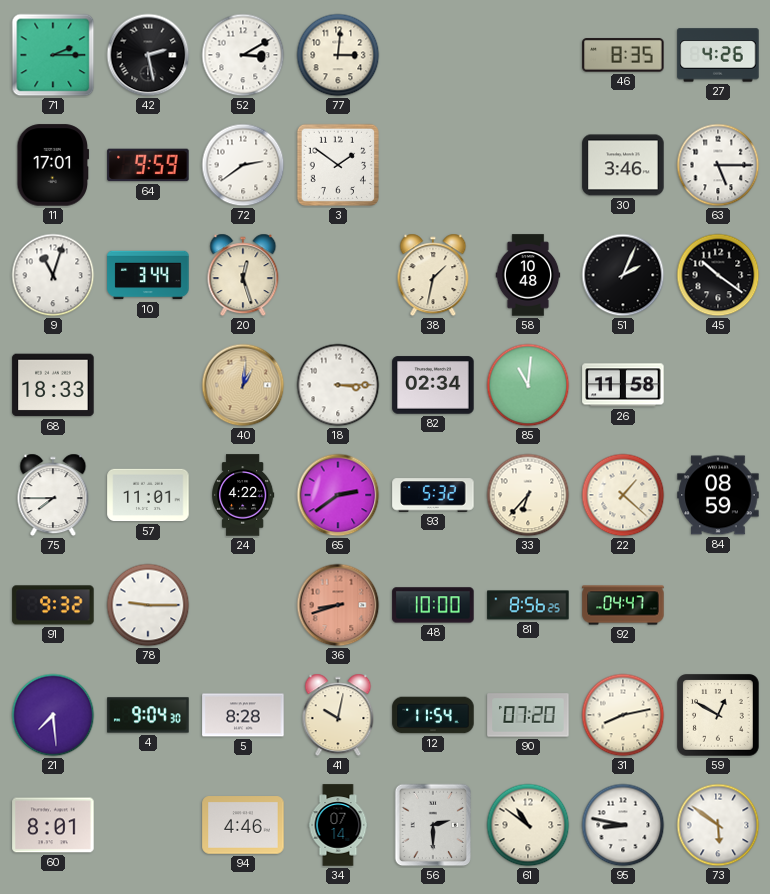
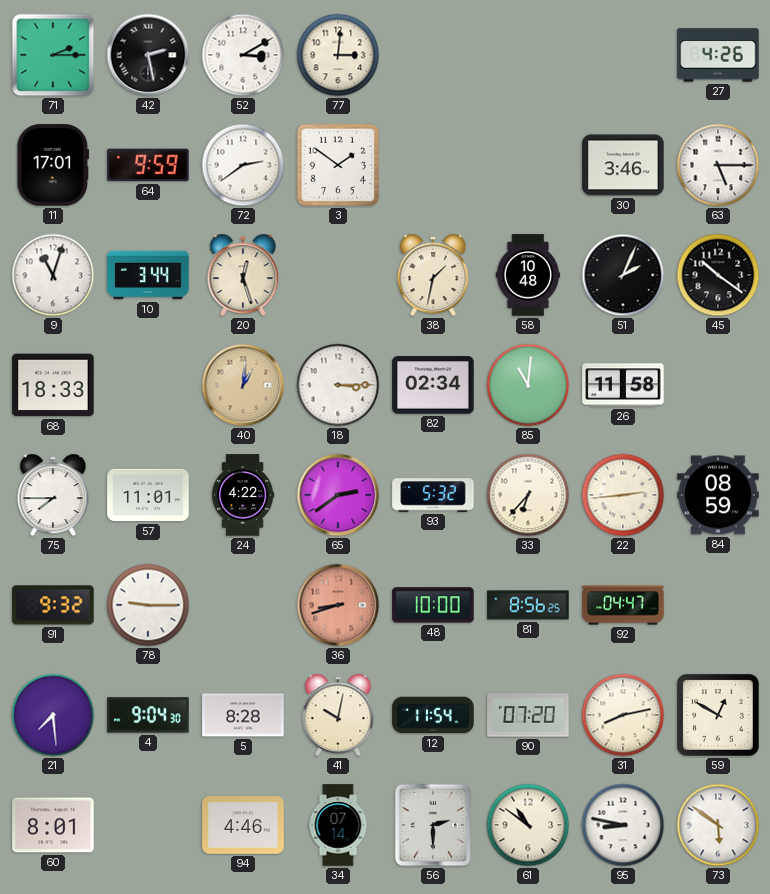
46: 8:35 -> none
22: 1:22 -> 2:44
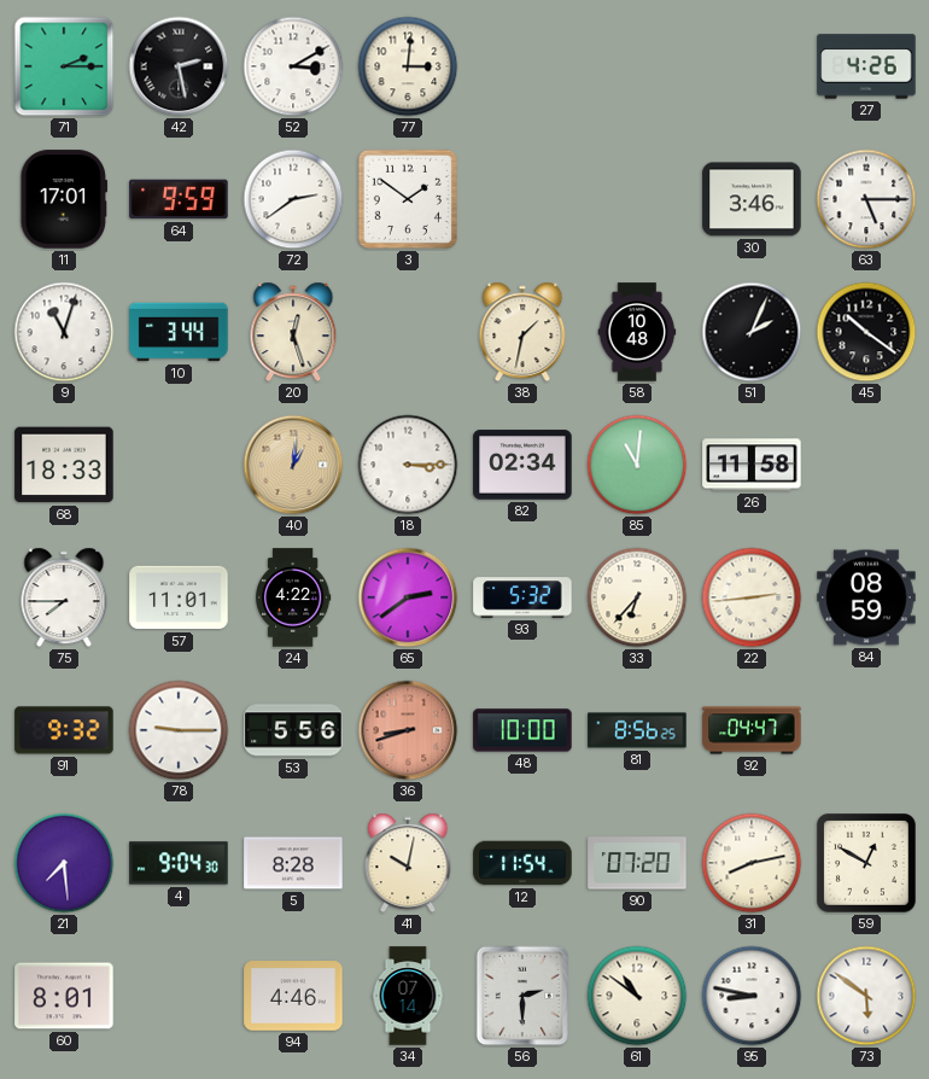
53: none -> 5:56
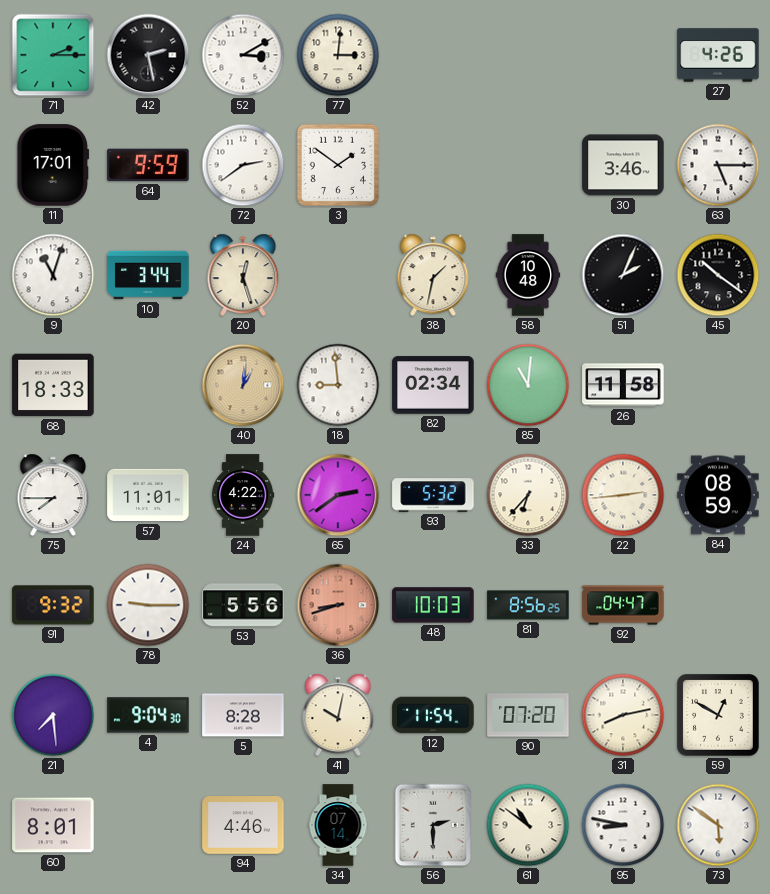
18: 3:15 -> 8:59
48: 10:00 -> 10:03
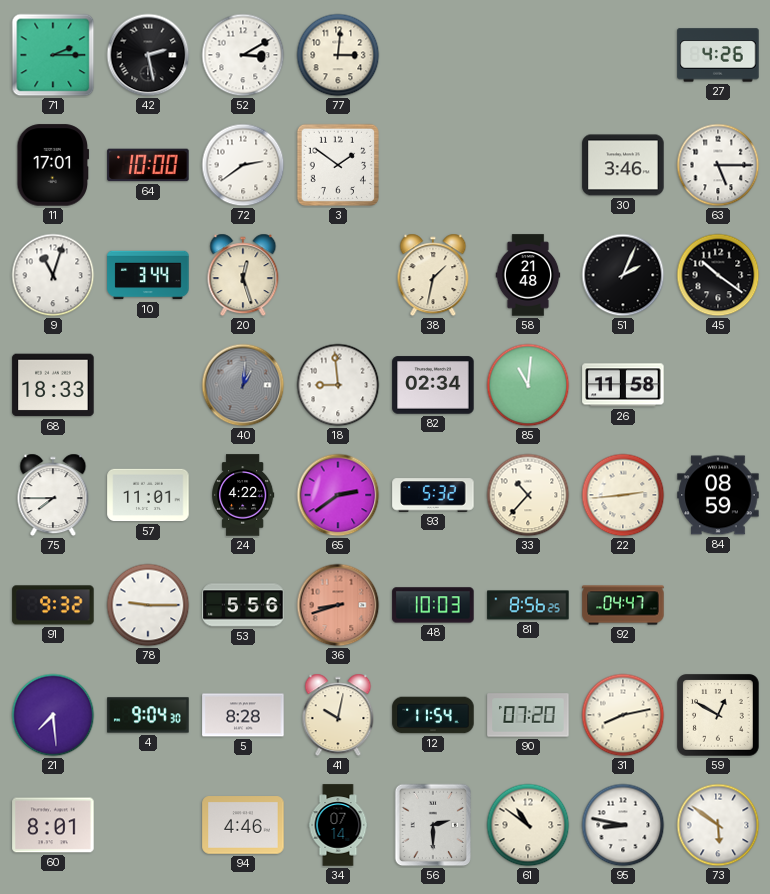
64: 9:59 -> 10:00
58: 10:48 -> 21:48
40 dial: champagne -> grey
33: 6:37 -> 10:37
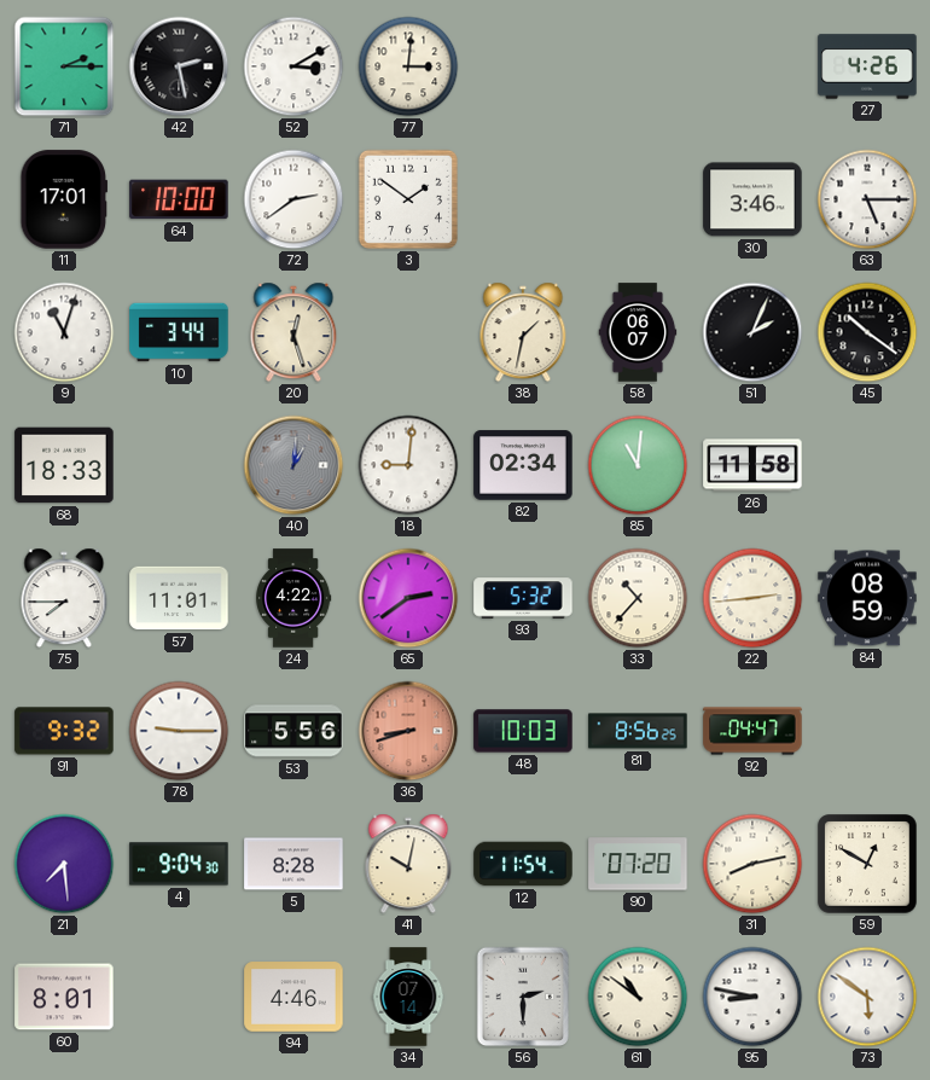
58: 21:48 -> 06:07
18: 8:59 -> 9:01
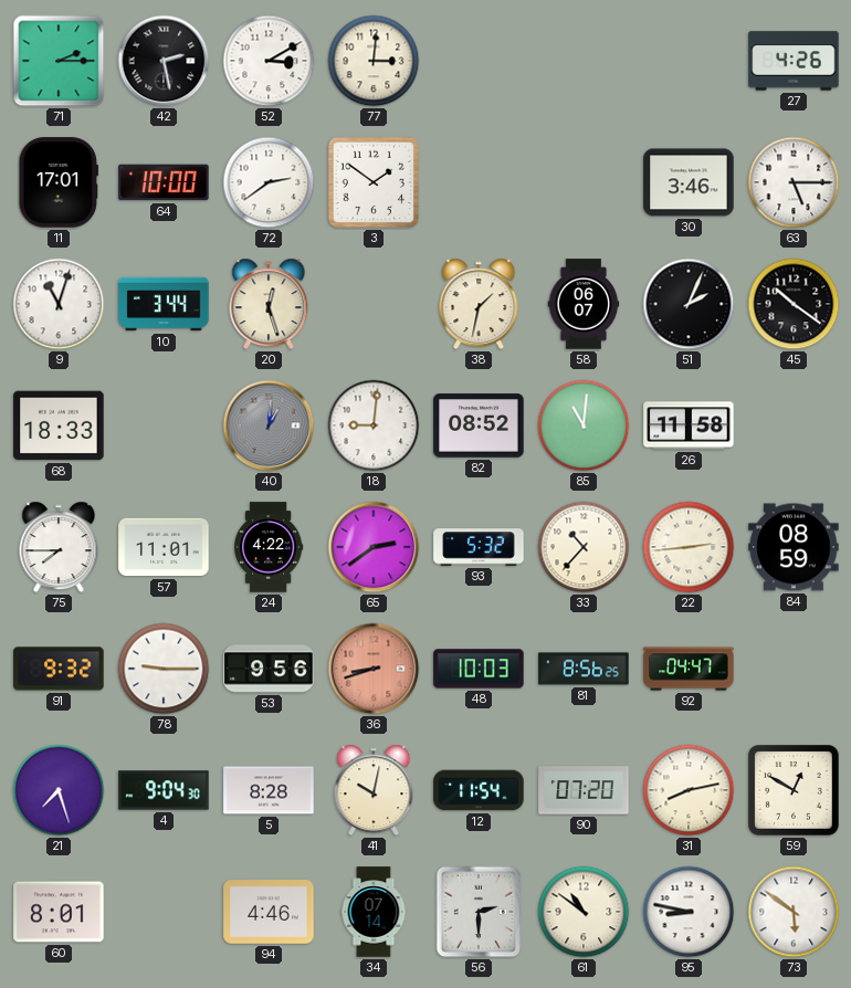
82: 02:34 -> 08:52
53: 5:56 -> 9:56
21: 7:29 -> 7:27
